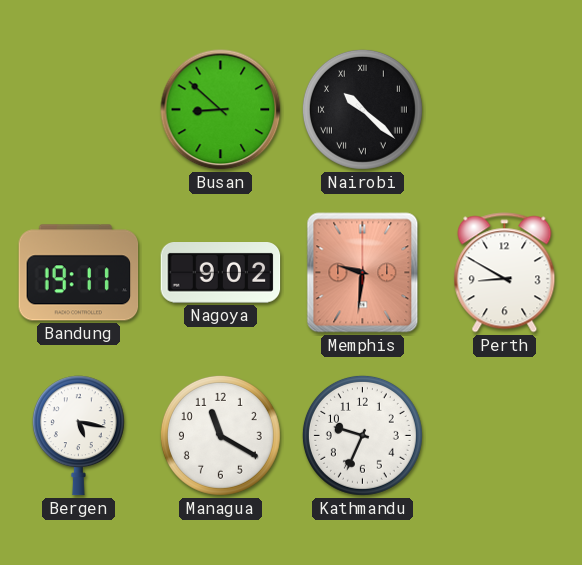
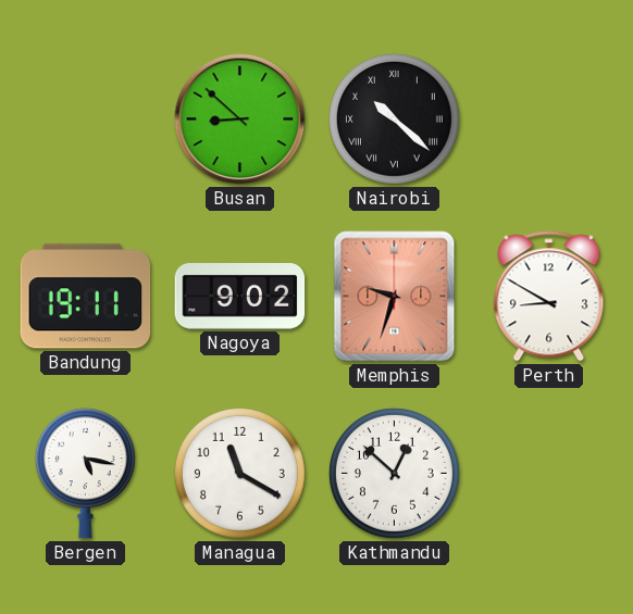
Memphis: 9:31 -> 9:33
Kathmandu: 9:34 -> 12:52
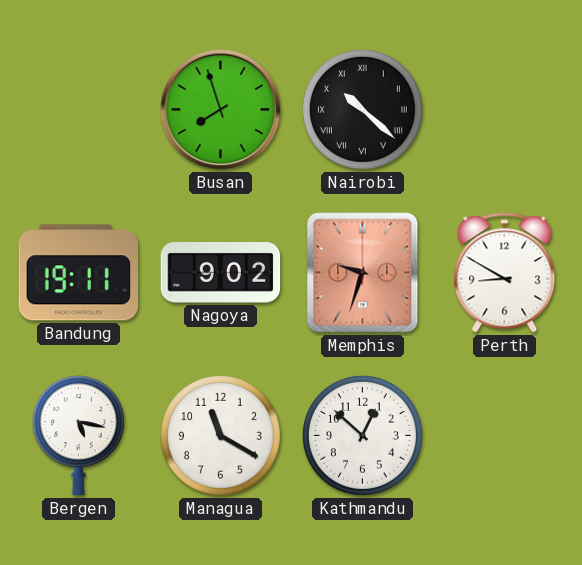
Busan: 8:52 -> 7:57
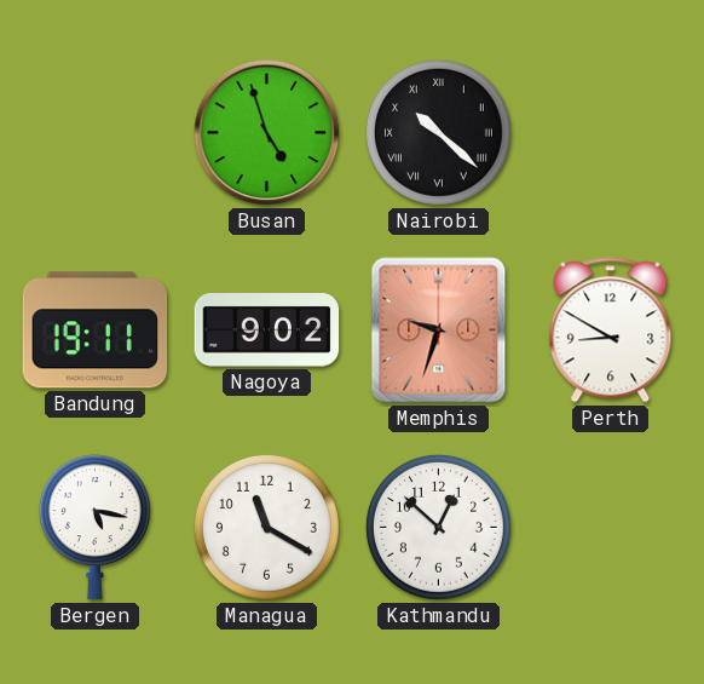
Busan: 7:57 -> 4:57
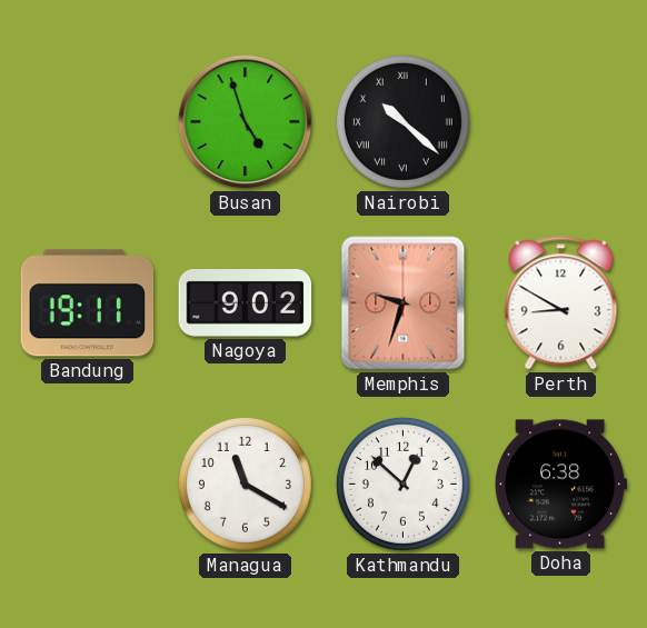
Bergen: 5:17 -> none
Doha: none -> 6:38
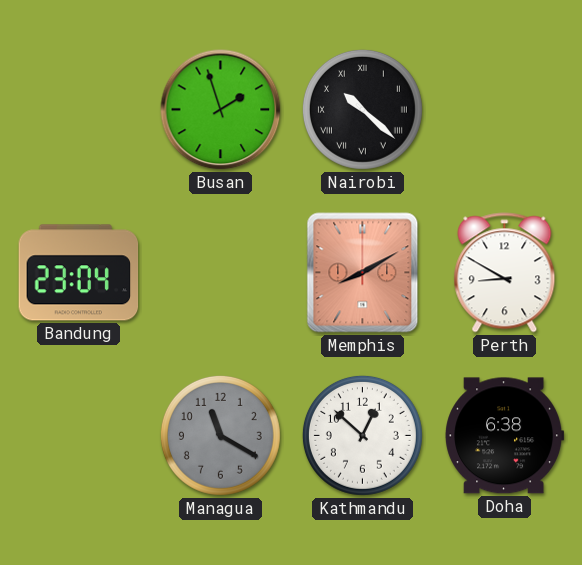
Busan: 4:57 -> 1:57
Bandung: 19:11 -> 23:04
Nagoya: 9:02 -> none
Memphis: 9:33 -> 8:10
Managua dial: white -> grey
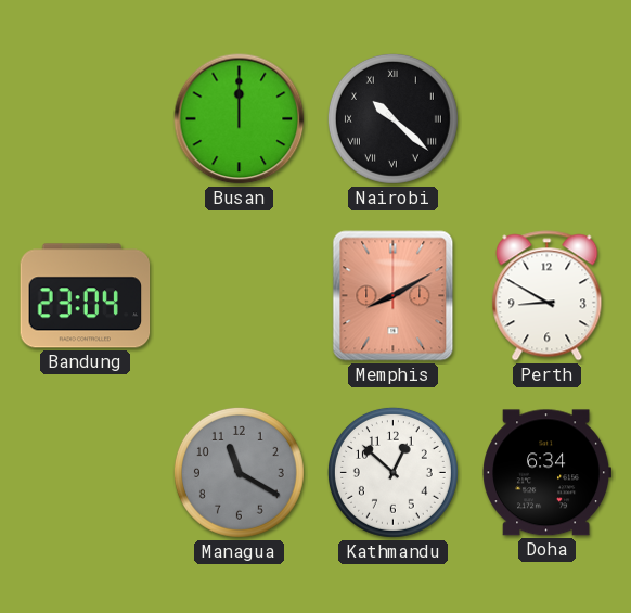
Busan: 1:57 -> 12:00
Doha: 6:38 -> 6:34
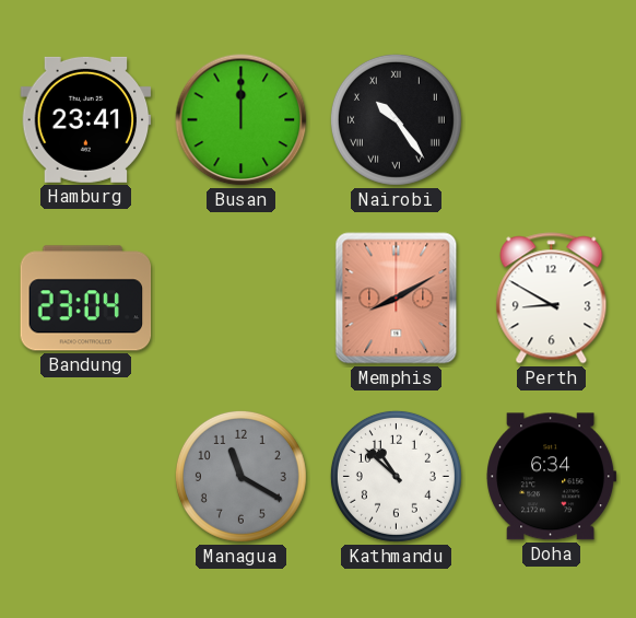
Hamburg: none -> 23:41
Nairobi: 10:22 -> 10:24
Kathmandu: 12:52 -> 10:52
